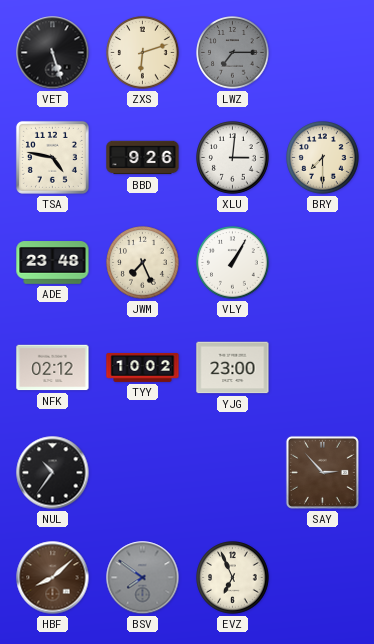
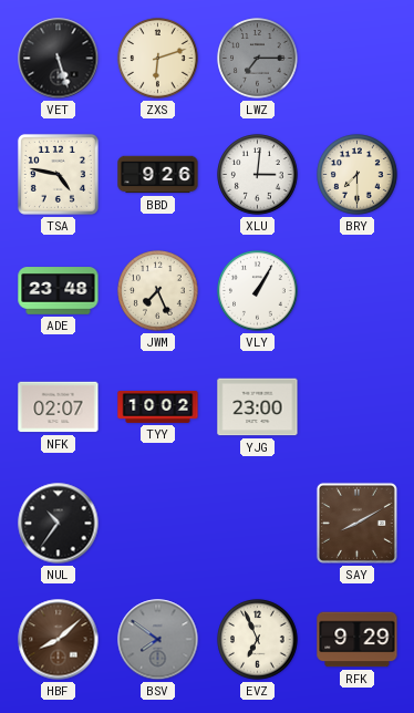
NFK: 02:12 -> 02:07
SAY: 2:53 -> 8:10
RFK: none -> 9:29
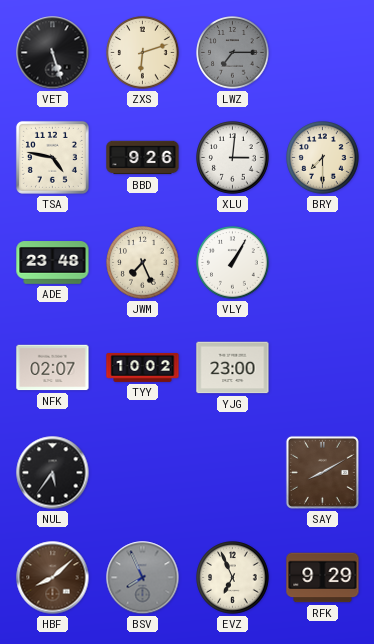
NUL: 10:36 -> 5:36
BSV: 7:51 -> 7:56
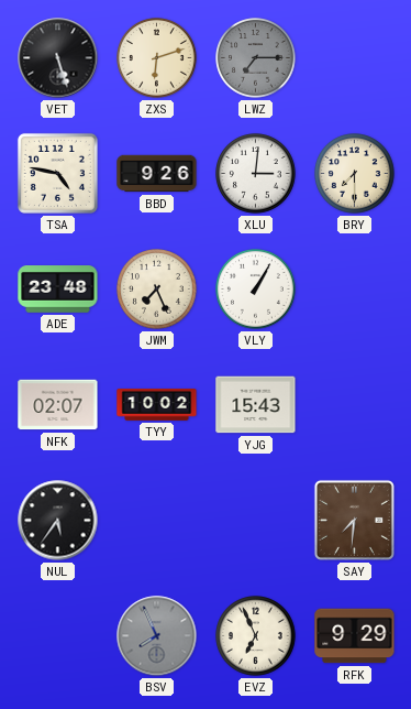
YJG: 23:00 -> 15:43
SAY: 8:10 -> 7:31
HBF: 8:08 -> none
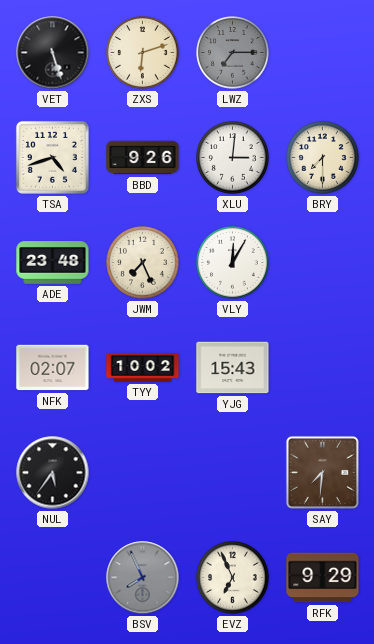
TSA: 4:47 -> 4:42
VLY: 1:05 -> 12:05
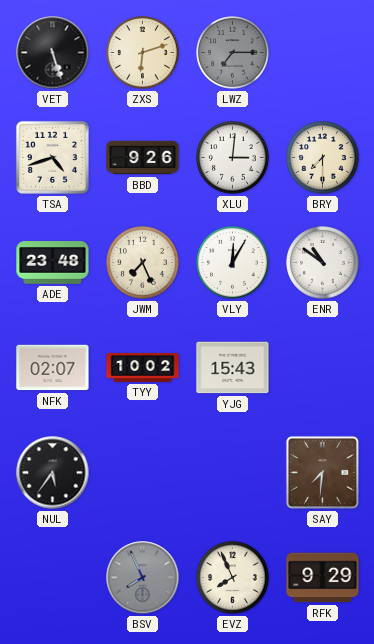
ENR: none -> 10:51
EVZ: 6:56 -> 7:56
